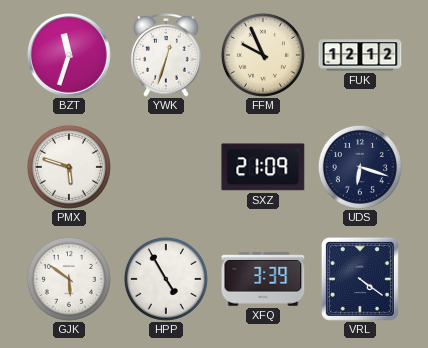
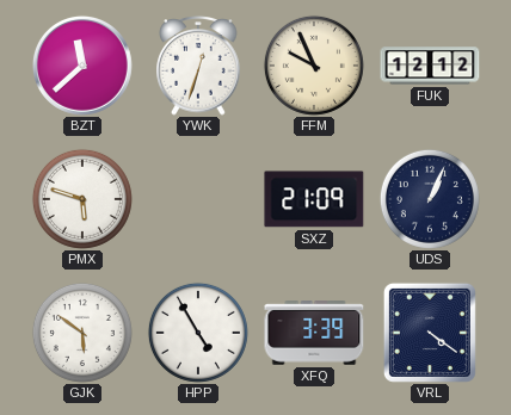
BZT: 11:33 -> 11:38
UDS: 6:18 -> 1:04
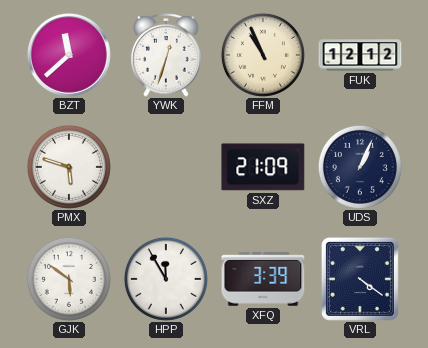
FFM: 9:56 -> 10:56
HPP: 4:55 -> 11:55
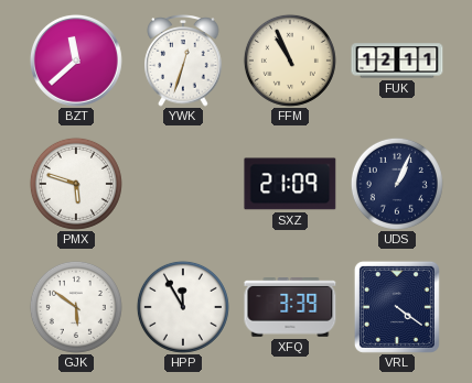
FUK: 12:12 -> 12:11
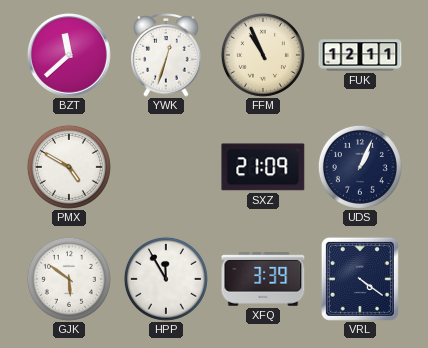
PMX: 5:48 -> 4:50
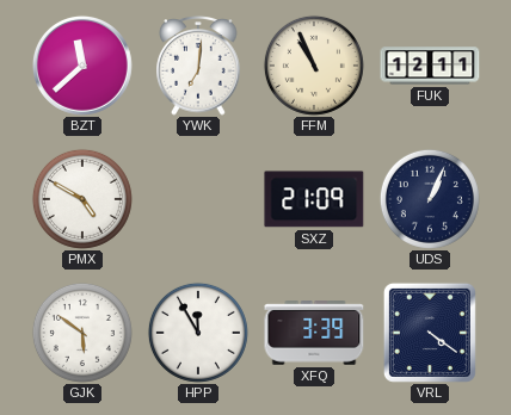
YWK: 12:33 -> 7:01
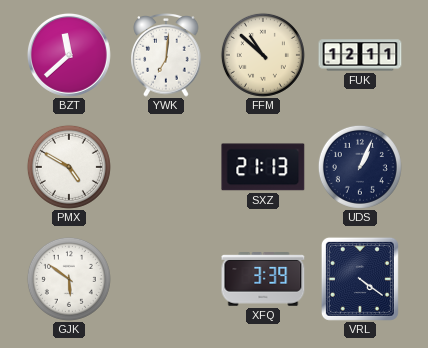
FFM: 10:56 -> 10:52
SXZ: 21:09 -> 21:13
HPP: 11:55 -> none
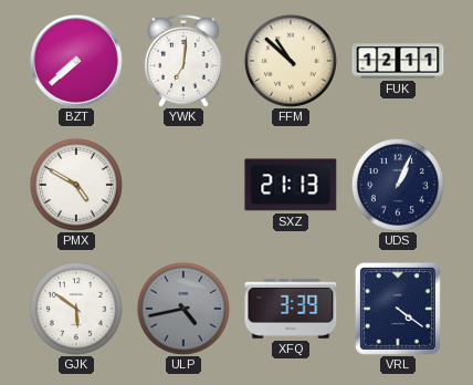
BZT: 11:38 -> 7:38
ULP: none -> 4:43
